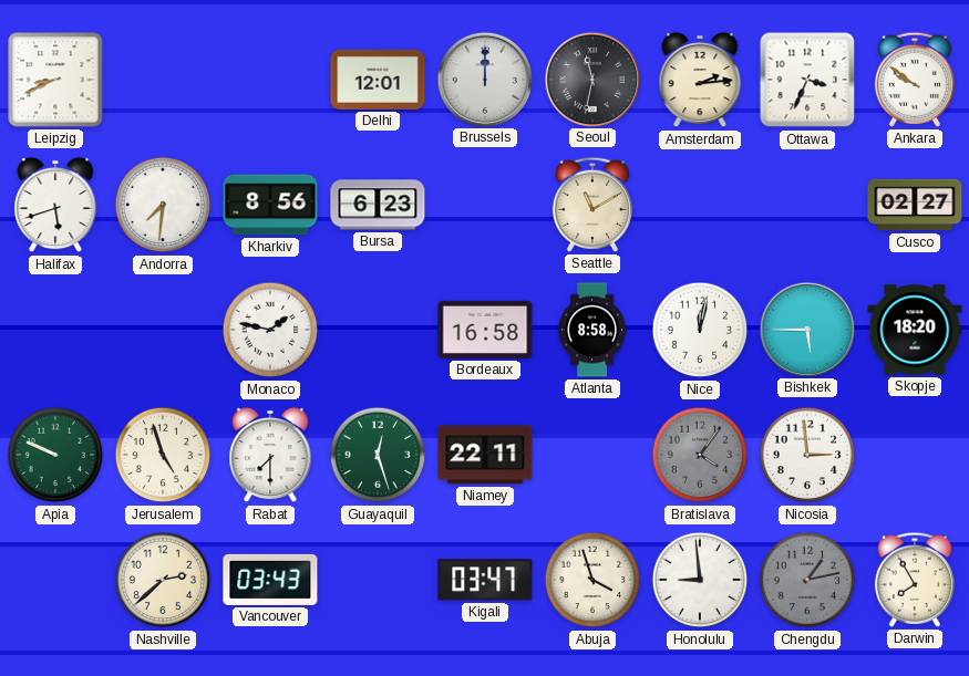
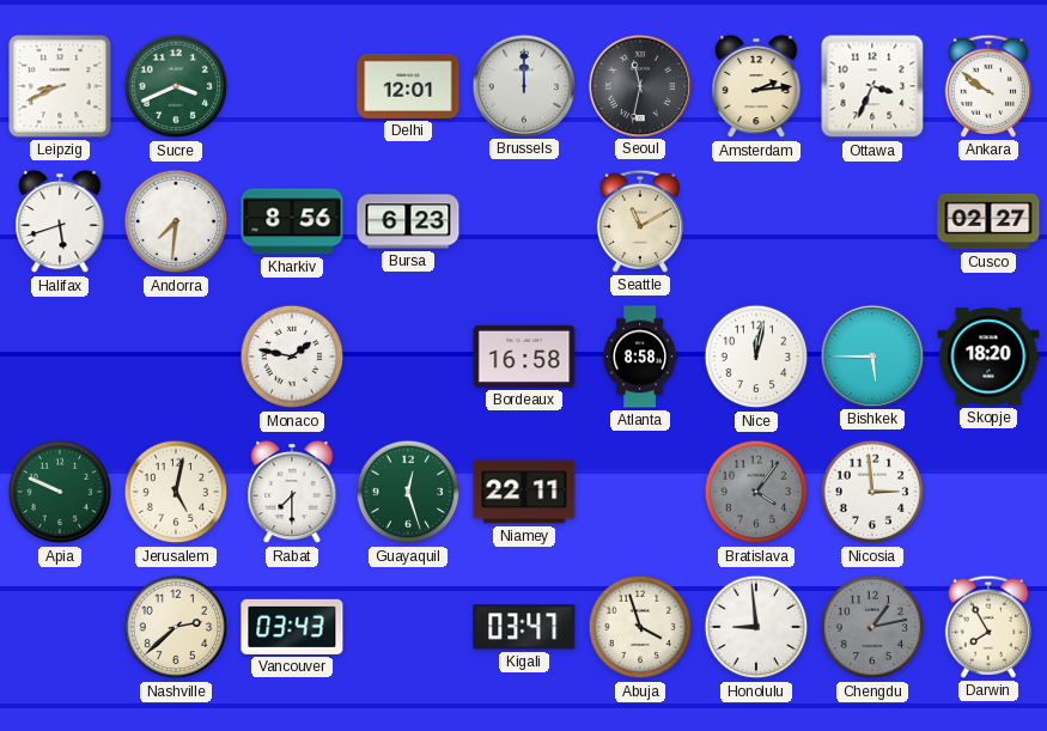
Sucre: none -> 3:41
Jerusalem: 4:57 -> 5:02
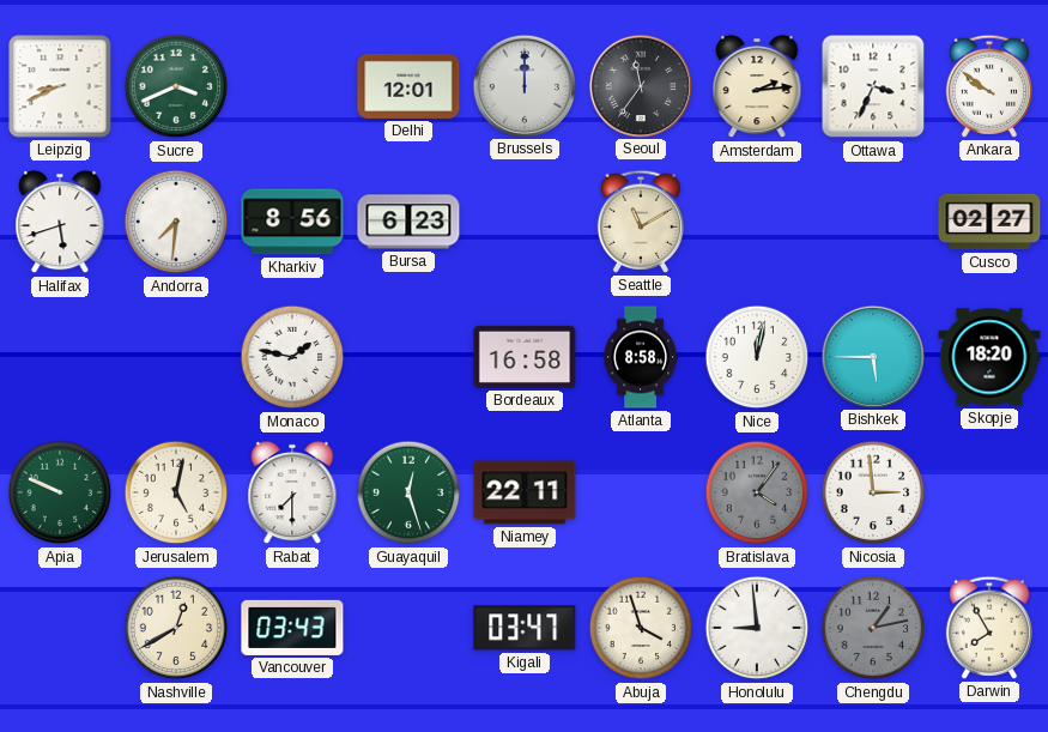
Seoul: 11:32 -> 11:36
Nashville: 2:38 -> 12:40
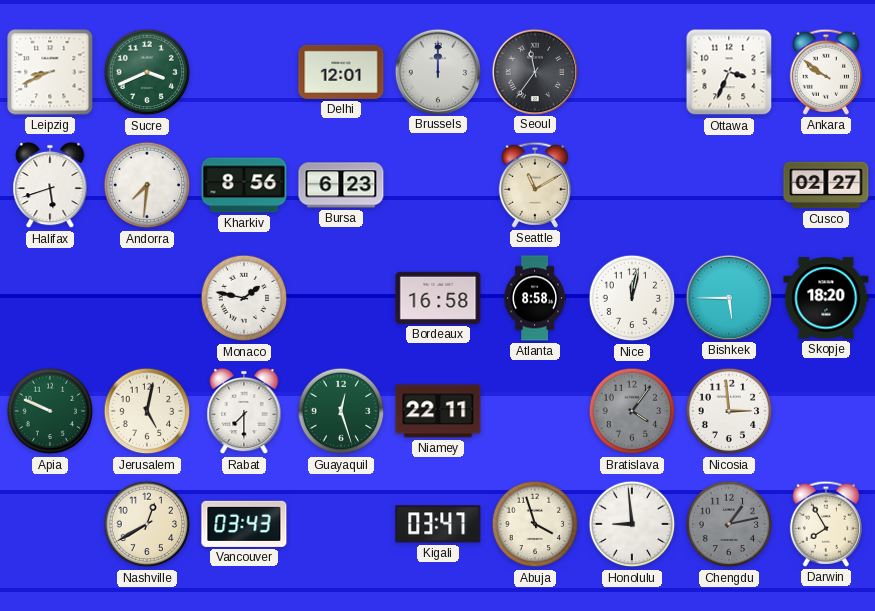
Amsterdam: 2:14 -> none
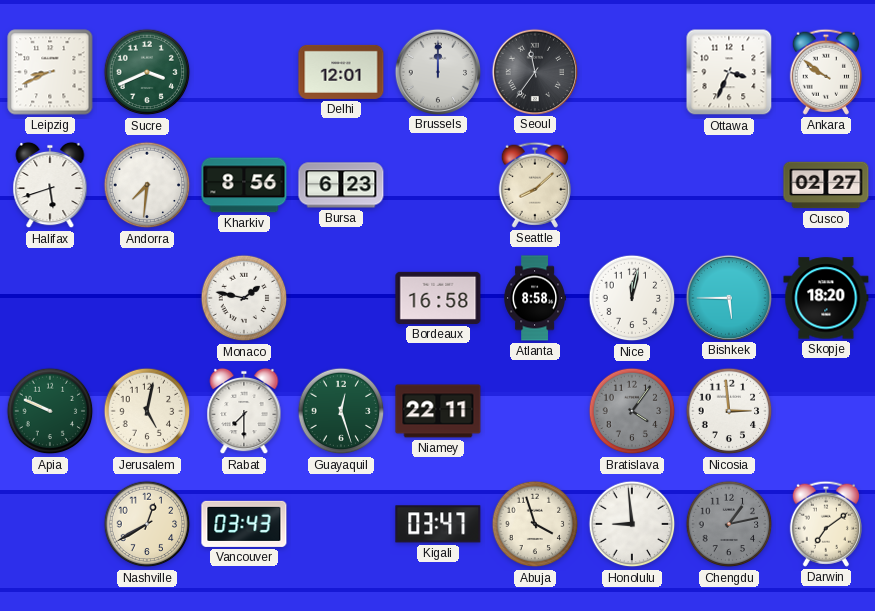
Seattle: 11:10 -> 8:08
Darwin: 7:55 -> 7:09
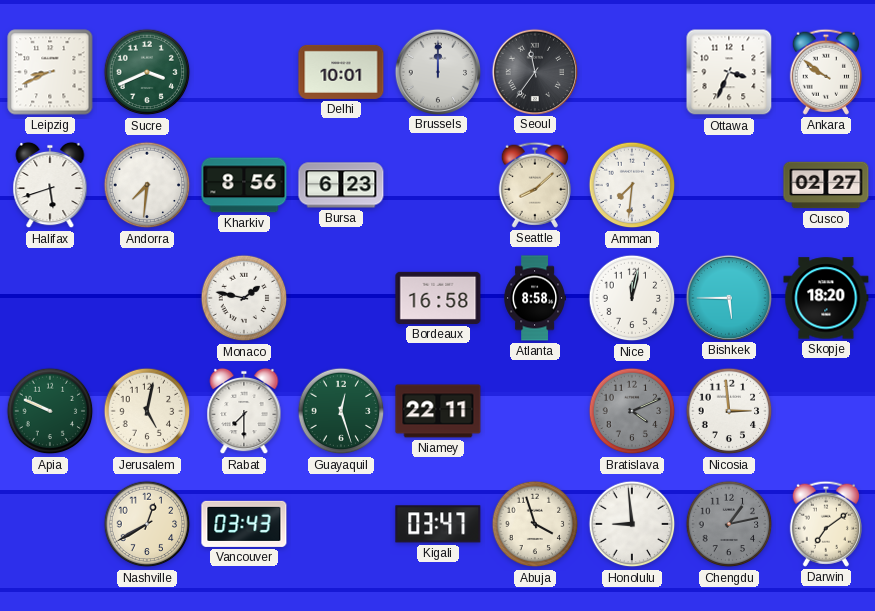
Delhi: 12:01 -> 10:01
Amman: none -> 7:31
Bratislava: 4:06 -> 4:11
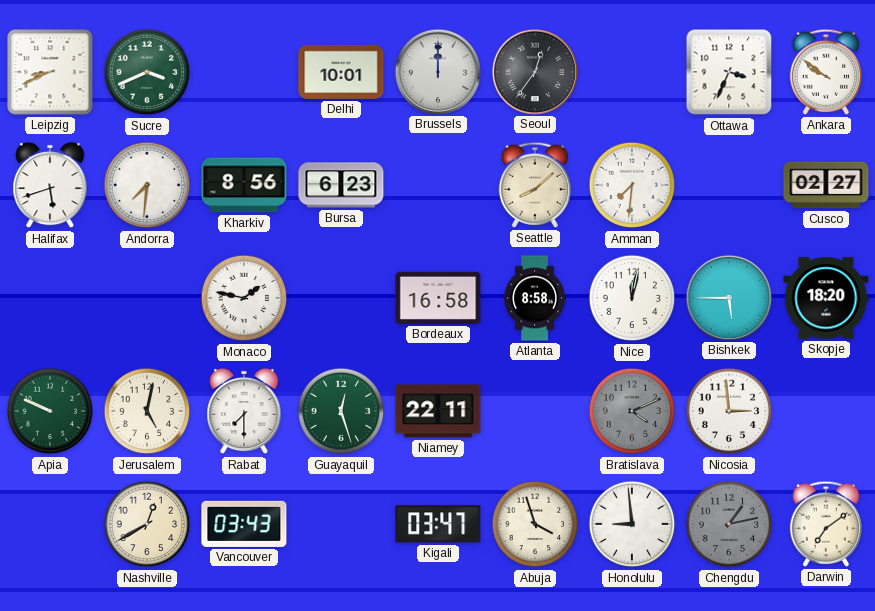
Seoul: 11:36 -> 12:36
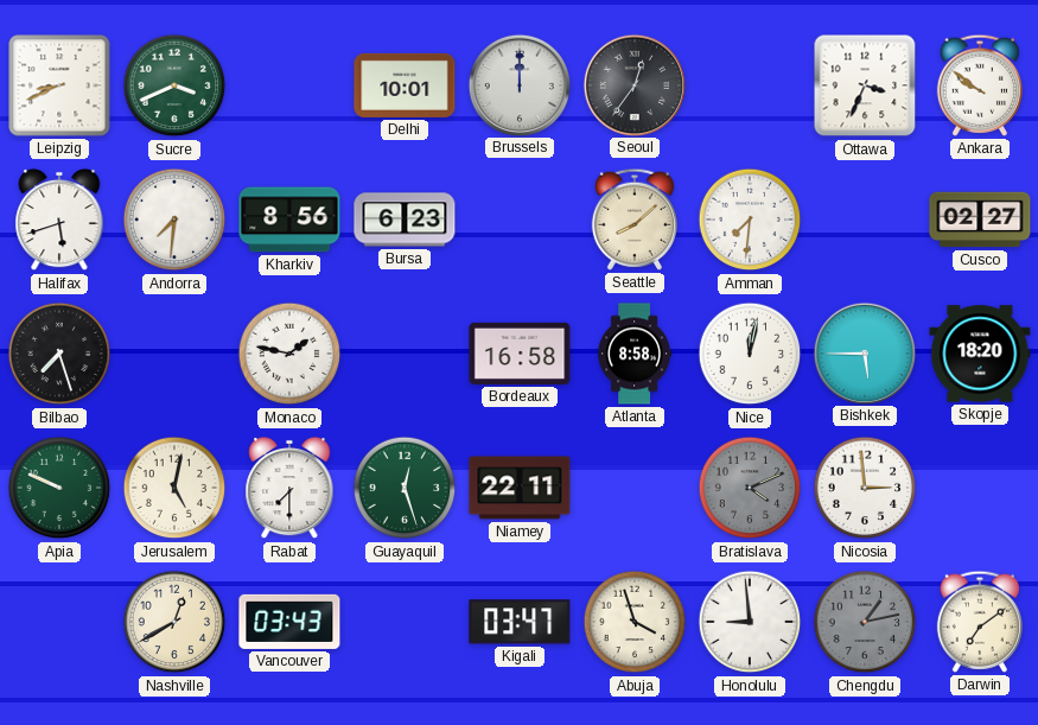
Bilbao: none -> 7:27
